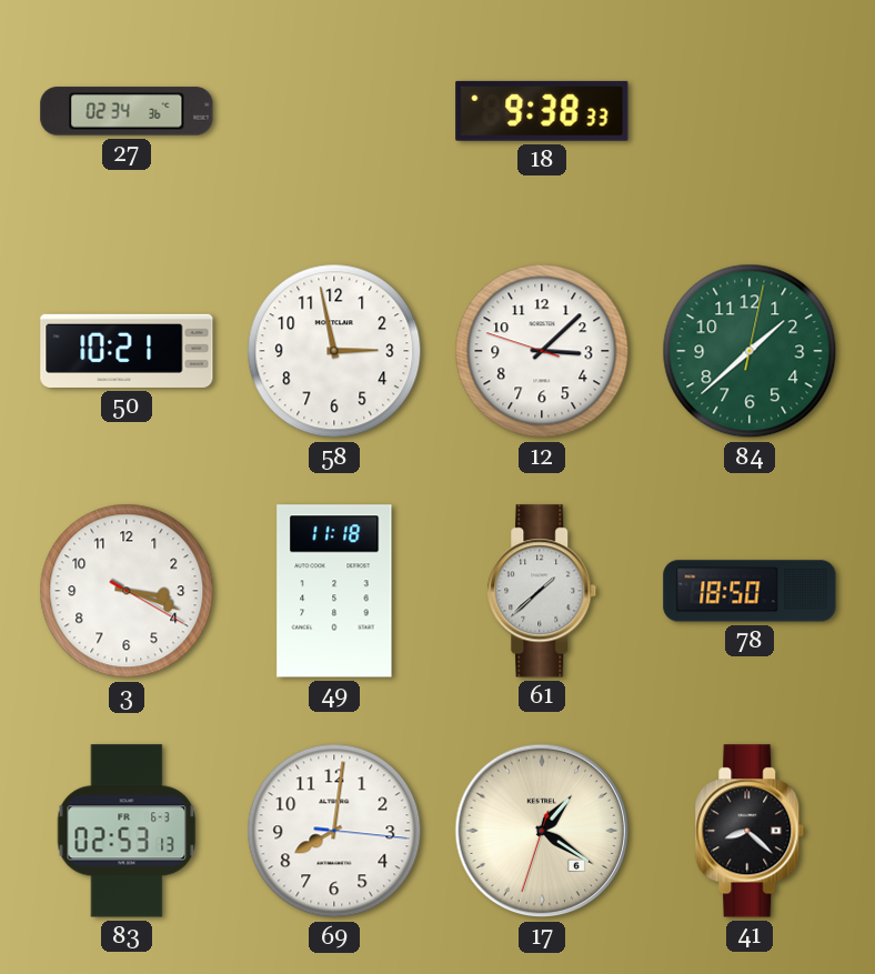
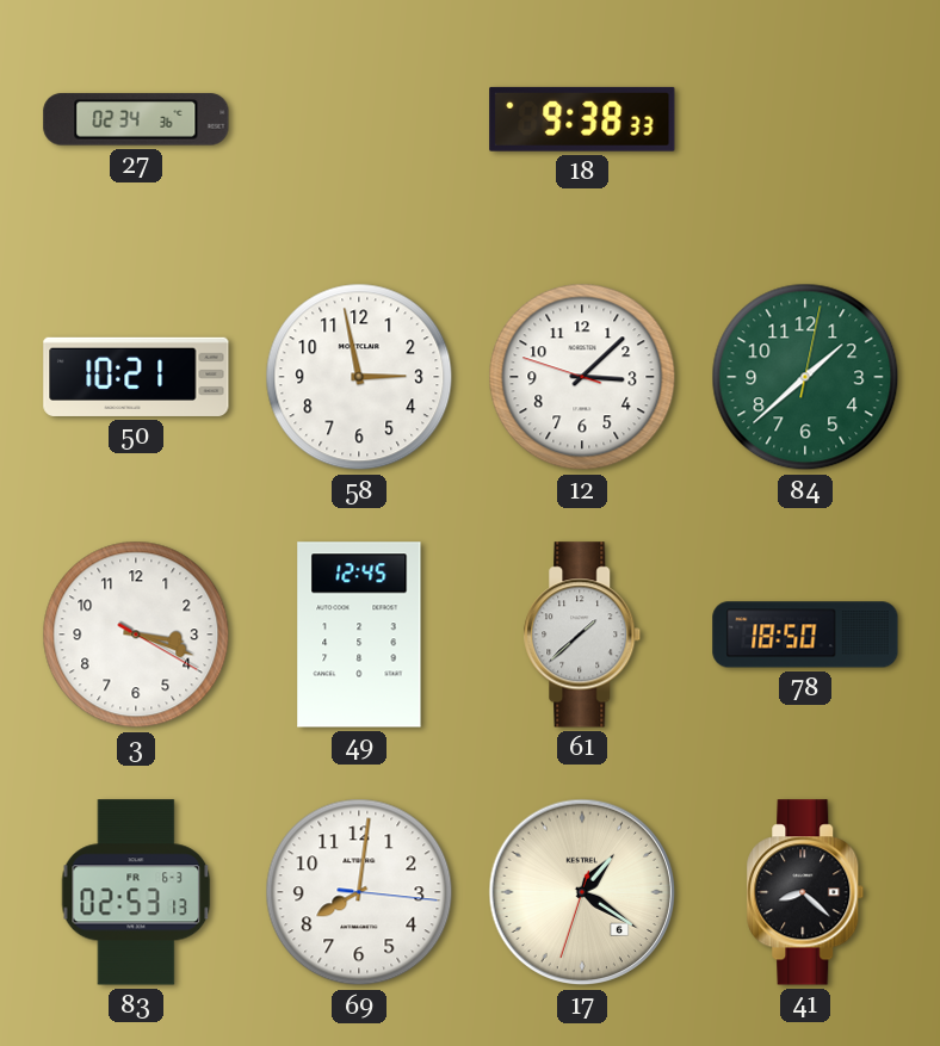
49: 11:18 -> 12:45
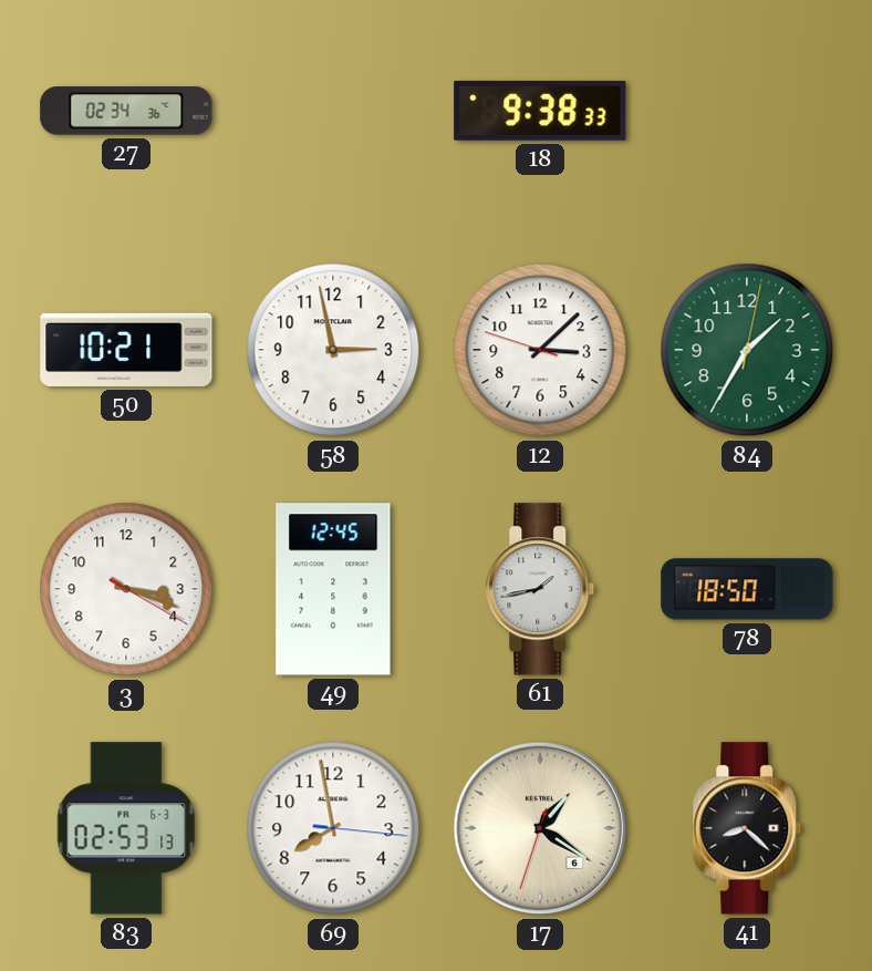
84: 1:38 -> 1:35
61: 1:38 -> 1:43
69: 8:01 -> 7:58
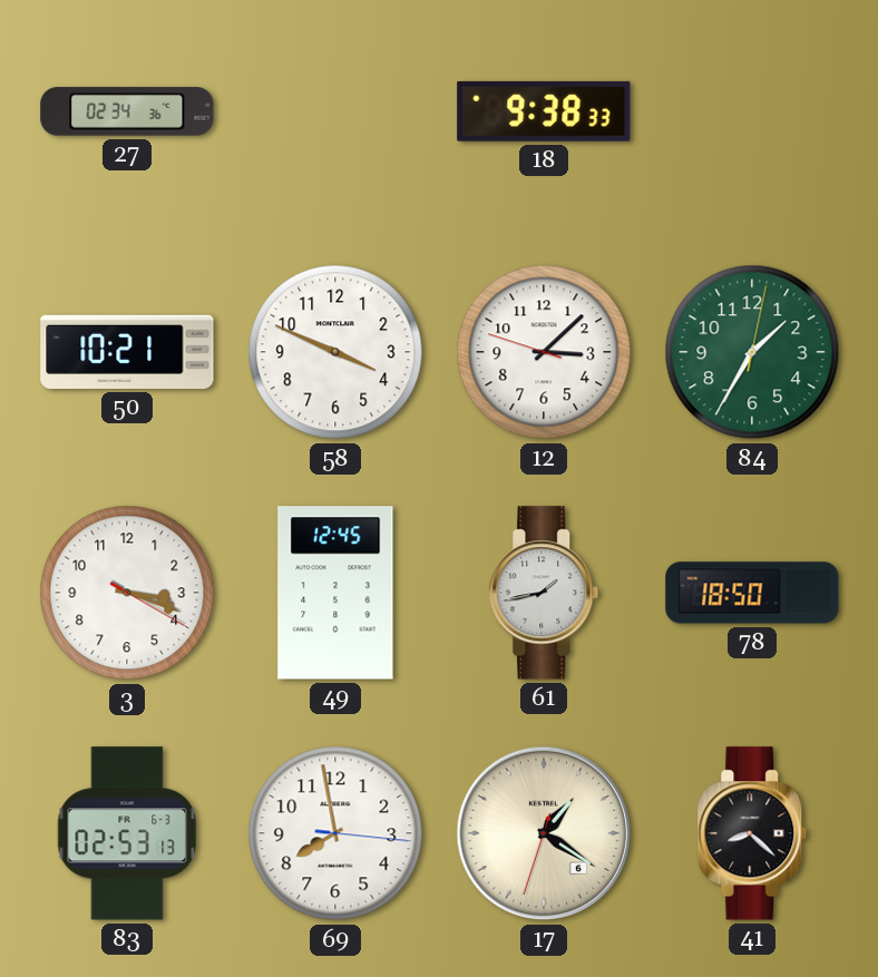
58: 2:58 -> 3:49
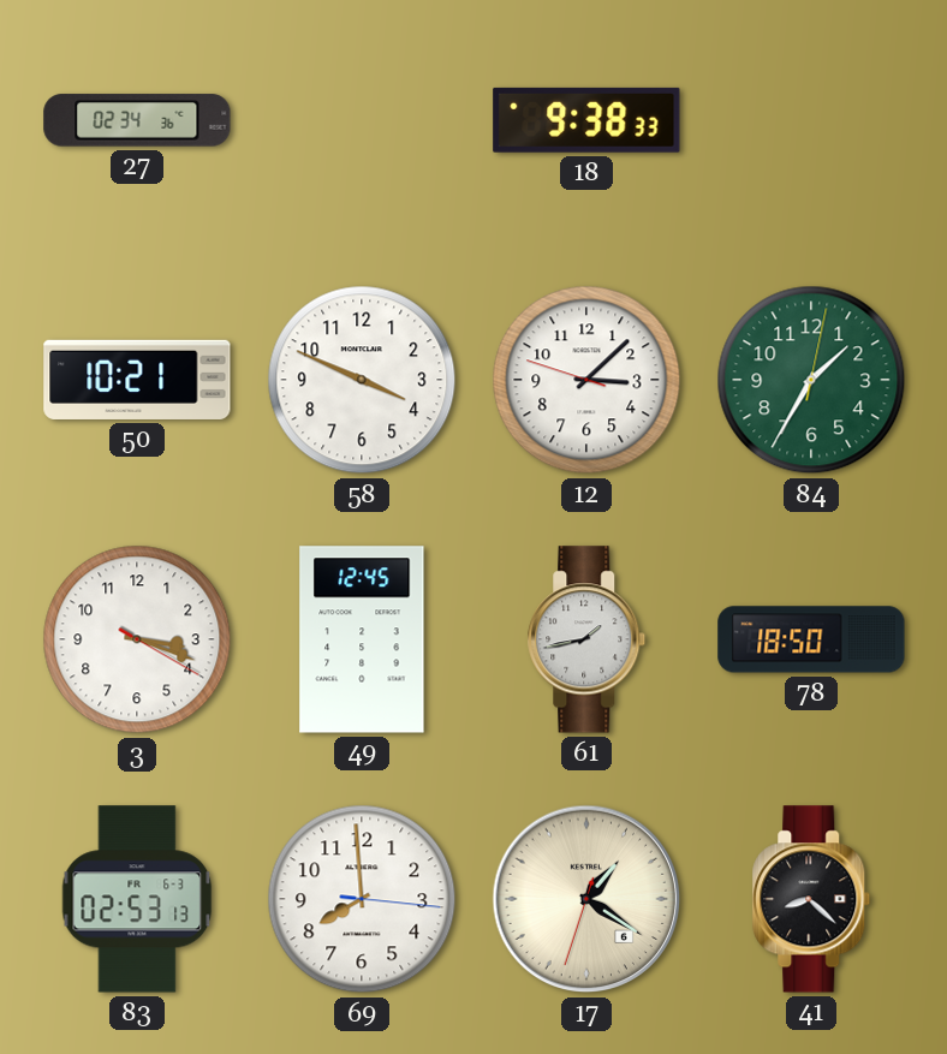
69: 7:58 -> 7:59
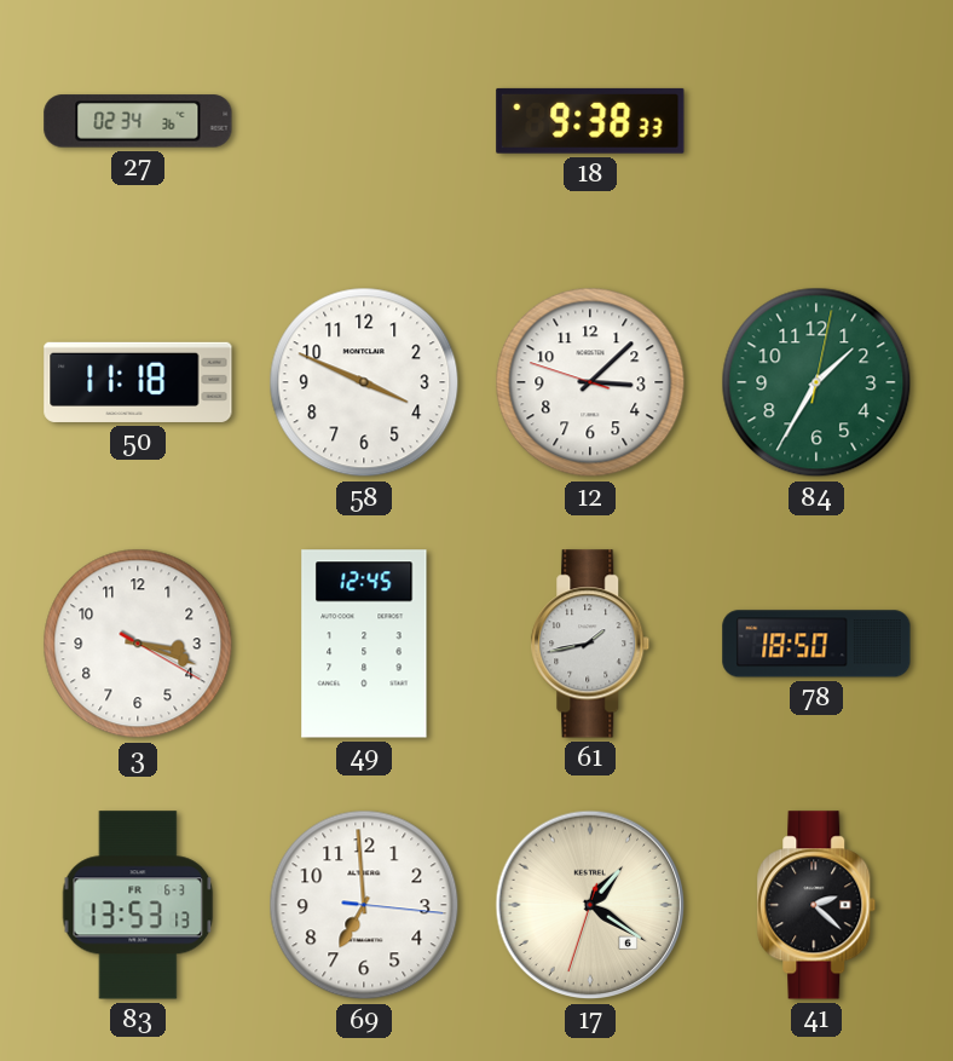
50: 10:21 -> 11:18
83: 02:53 -> 13:53
69: 7:59 -> 6:59
41: 8:22 -> 2:22
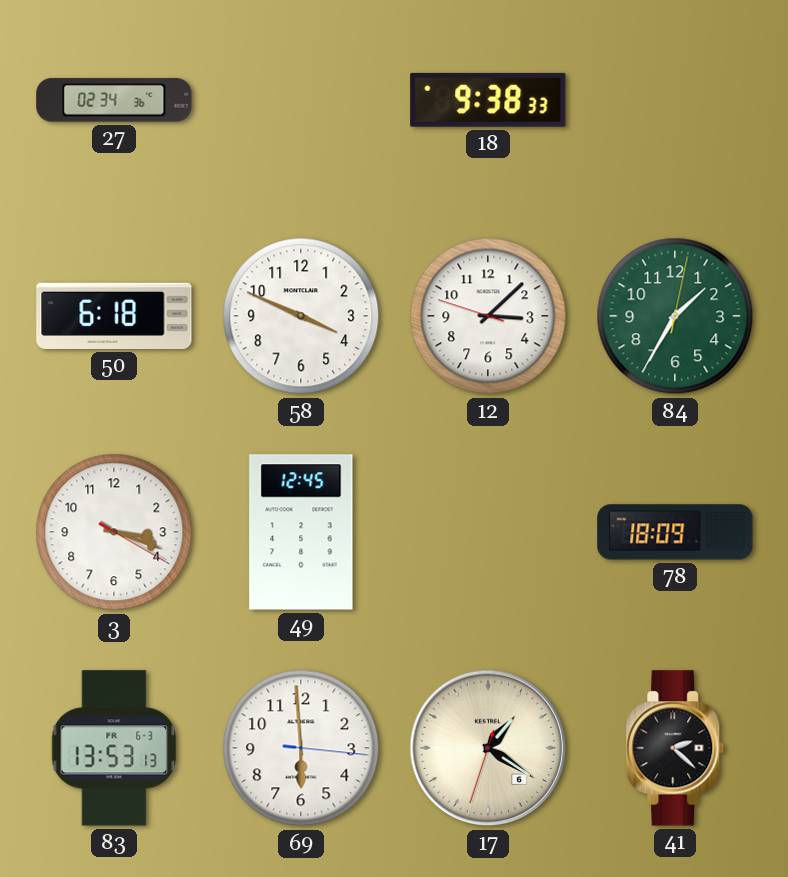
50: 11:18 -> 6:18
61: 1:43 -> none
78: 18:50 -> 18:09
69: 6:59 -> 5:59
